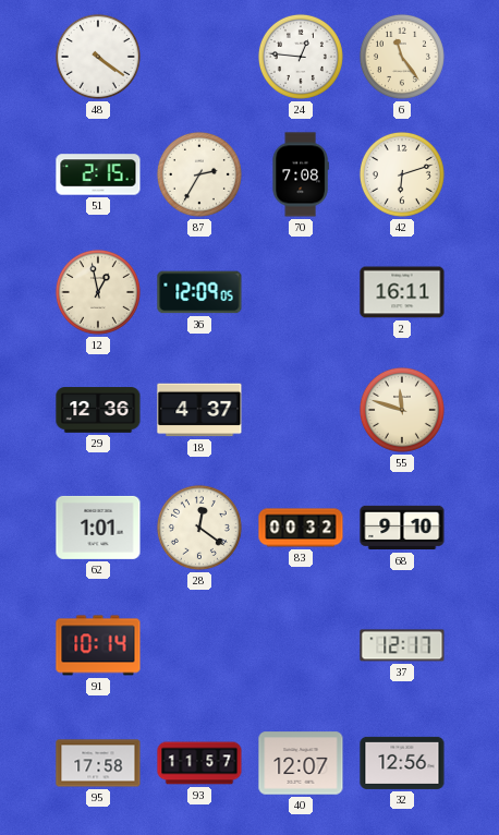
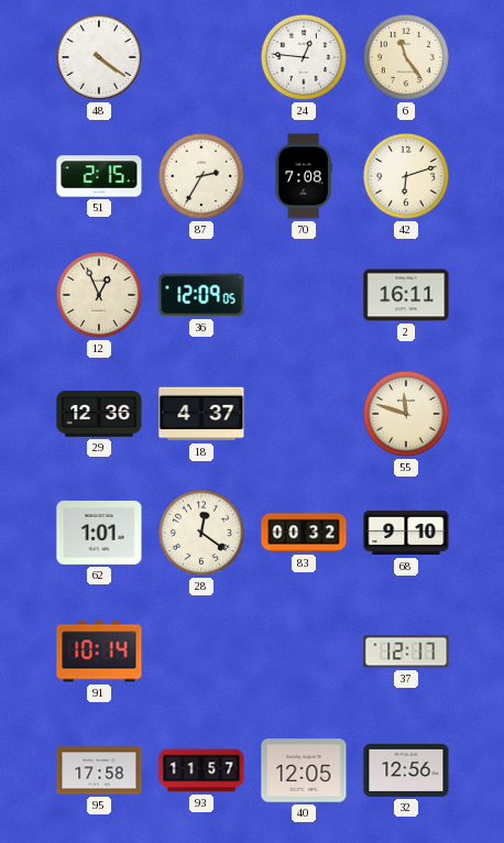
12: 12:58 -> 12:56
40: 12:07 -> 12:05
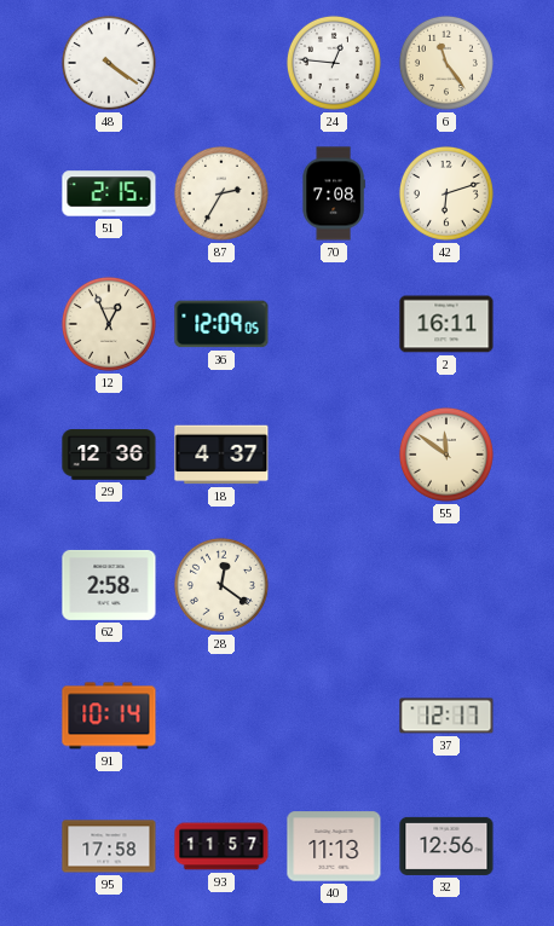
55: 11:48 -> 11:51
62: 1:01 -> 2:58
83: 00:32 -> none
68: 9:10 -> none
40: 12:05 -> 11:13
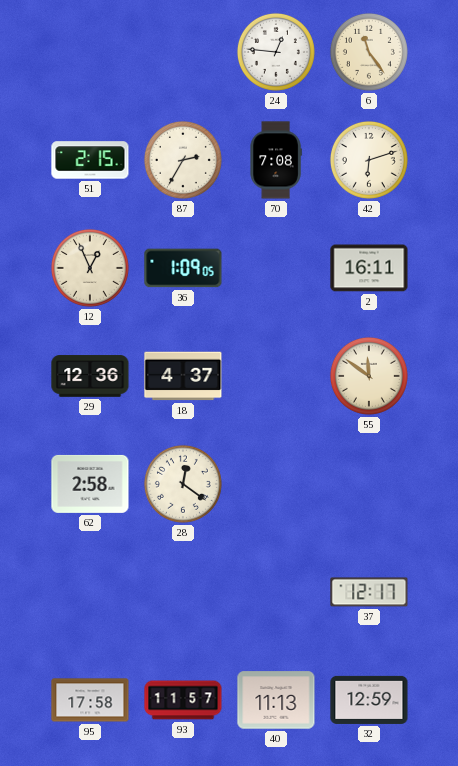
48: 4:21 -> none
36: 12:09 -> 1:09
91: 10:14 -> none
32: 12:56 -> 12:59
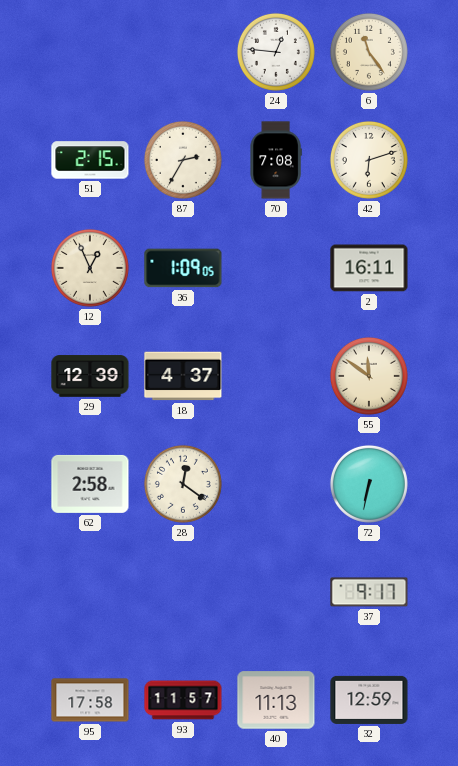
29: 12:36 -> 12:39
72: none -> 6:32
37: 12:17 -> 9:17
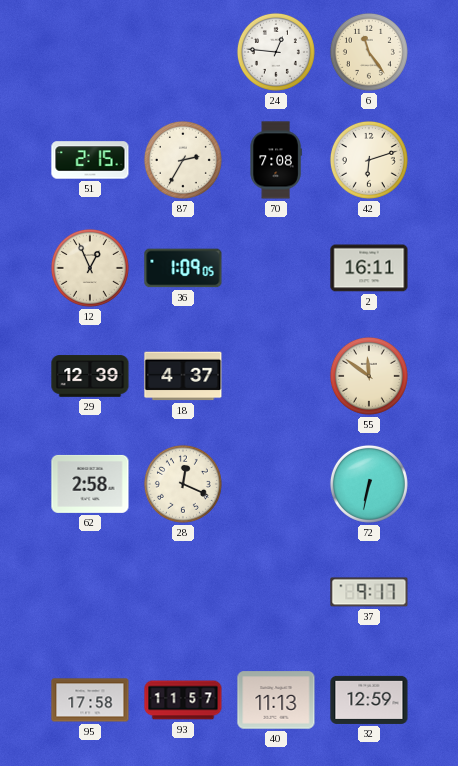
28: 12:21 -> 12:19
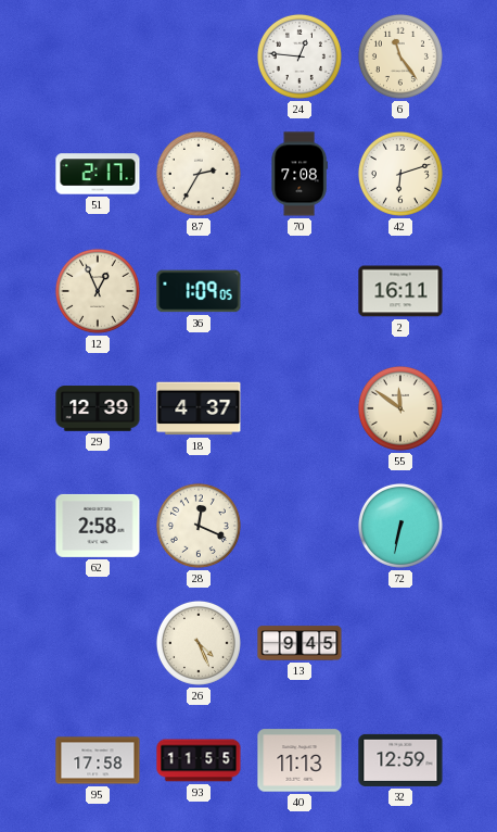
51: 2:15 -> 2:17
26: none -> 4:26
13: none -> 9:45
37: 9:17 -> none
93: 11:57 -> 11:55
